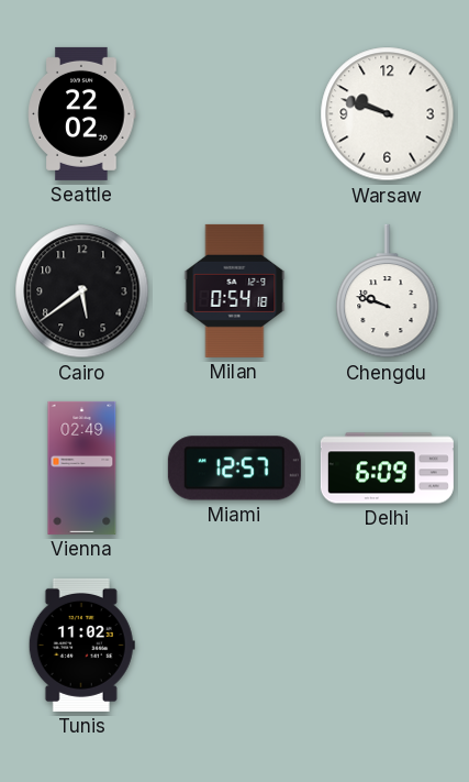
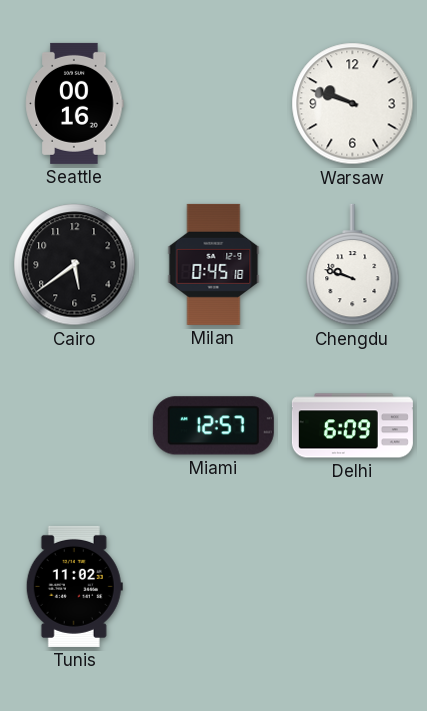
Seattle: 22:02 -> 00:16
Milan: 0:54 -> 0:45
Vienna: 02:49 -> none
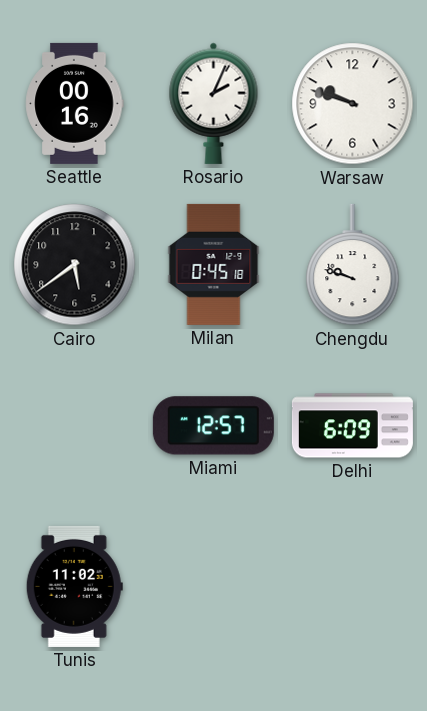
Rosario: none -> 2:04
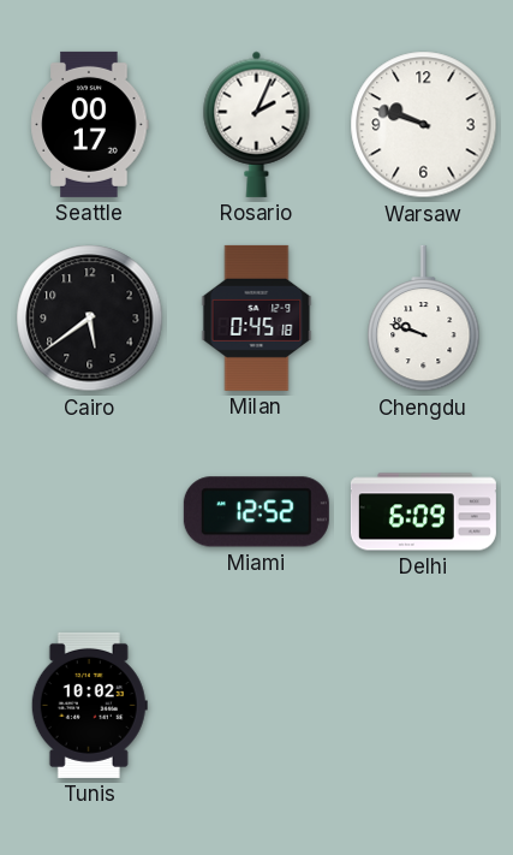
Seattle: 00:16 -> 00:17
Miami: 12:57 -> 12:52
Tunis: 11:02 -> 10:02
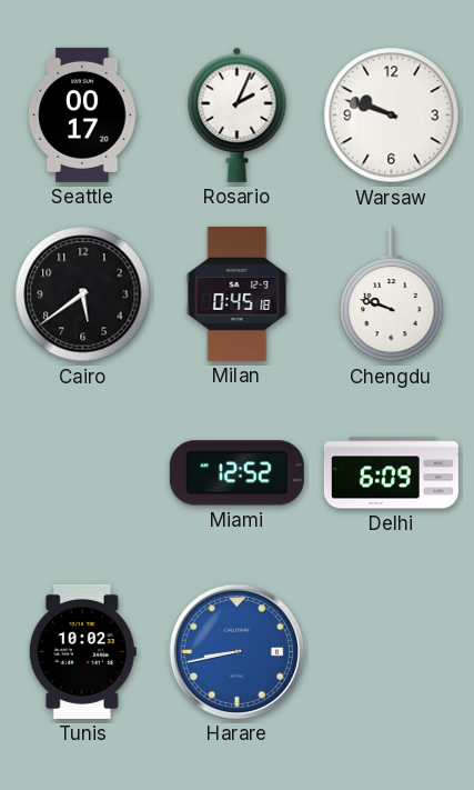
Harare: none -> 8:43
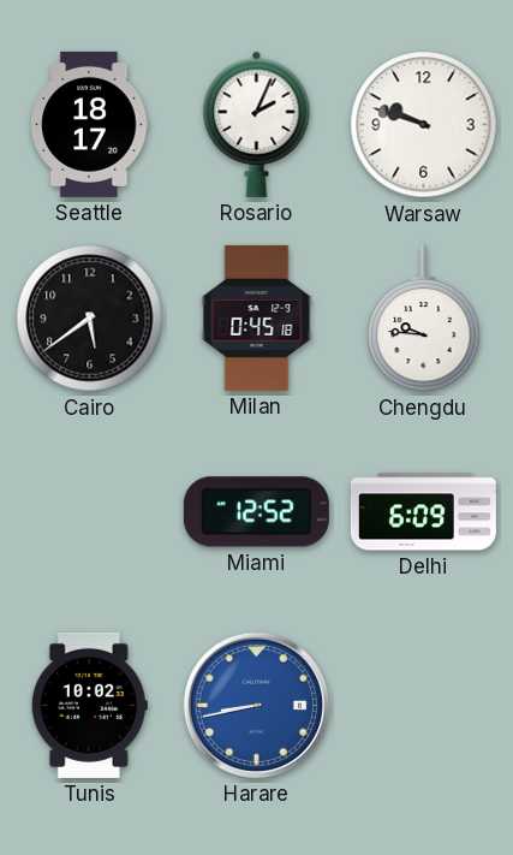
Seattle: 00:17 -> 18:17
Chengdu: 9:48 -> 9:46
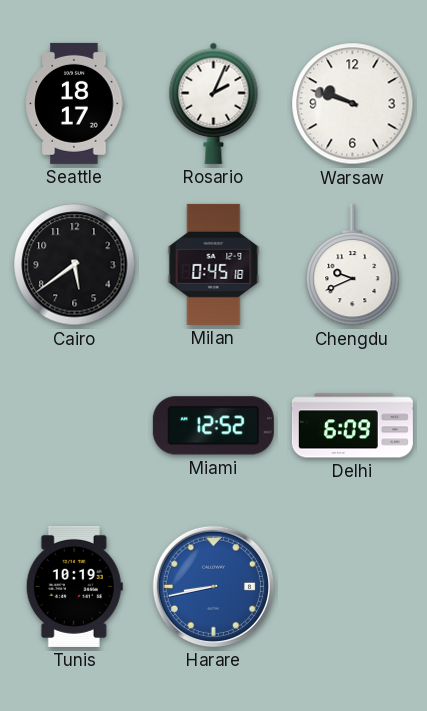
Chengdu: 9:46 -> 9:41
Tunis: 10:02 -> 10:19
